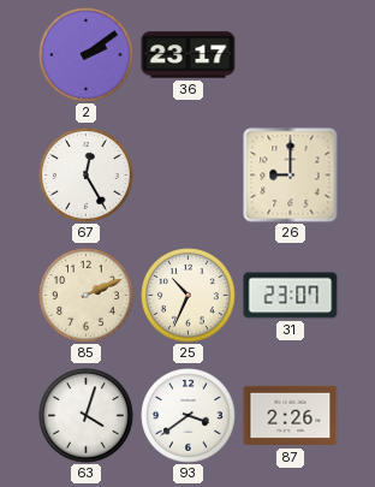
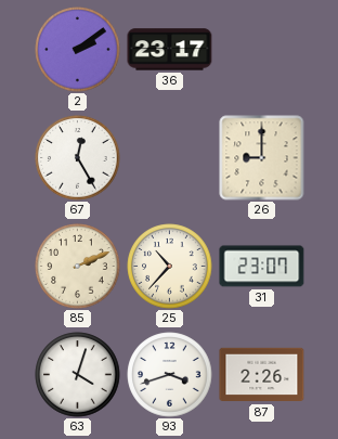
25: 10:34 -> 10:37
93: 3:39 -> 3:42
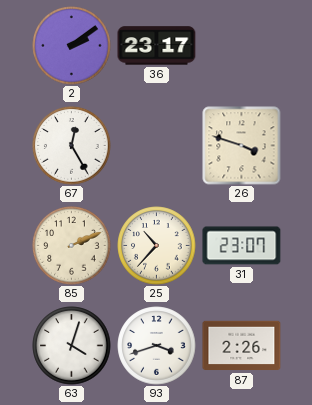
26: 9:00 -> 3:48
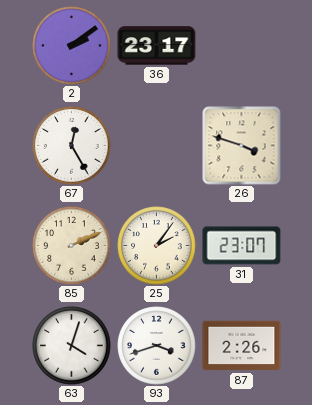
25: 10:37 -> 2:06
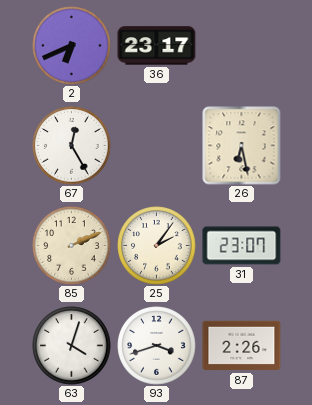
2: 2:09 -> 6:41
26: 3:48 -> 6:28
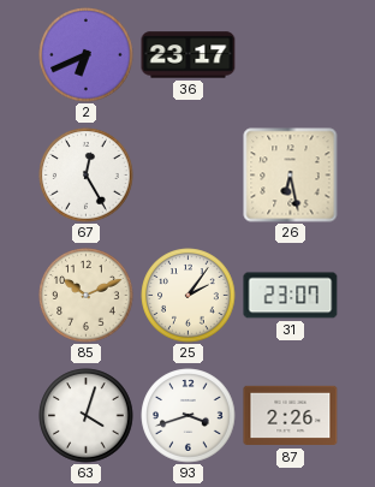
85: 2:11 -> 10:11
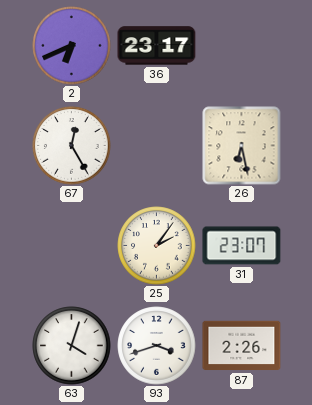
85: 10:11 -> none
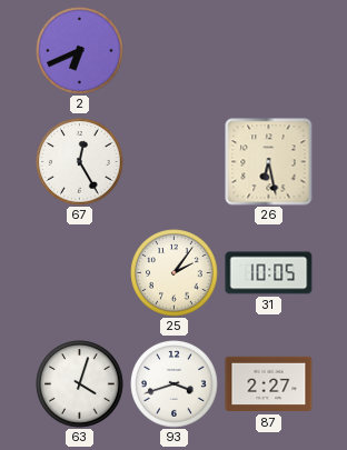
36: 23:17 -> none
31: 23:07 -> 10:05
87: 2:26 -> 2:27
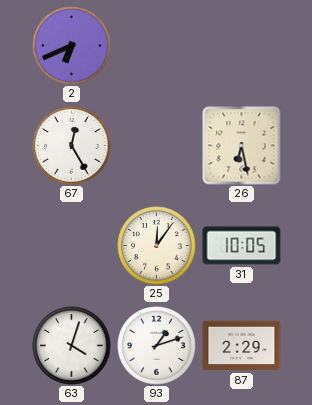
25: 2:06 -> 12:06
93: 3:42 -> 1:12
87: 2:27 -> 2:29
